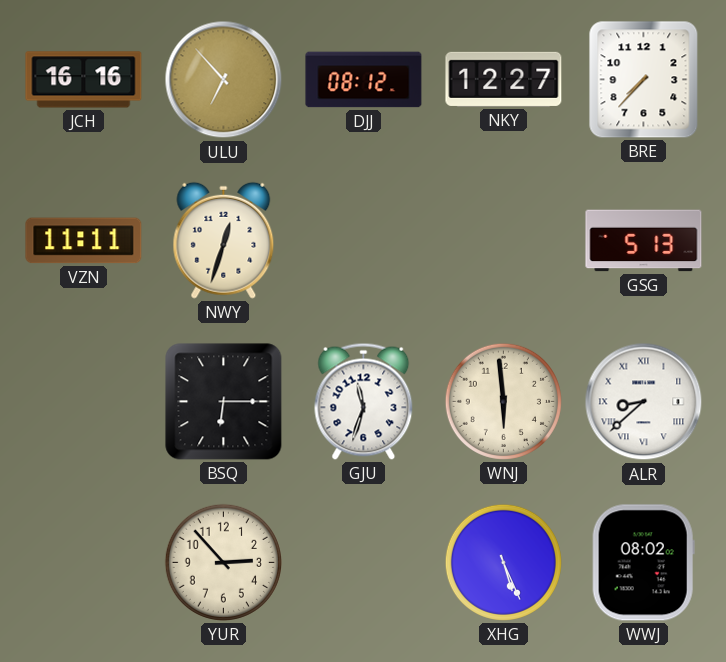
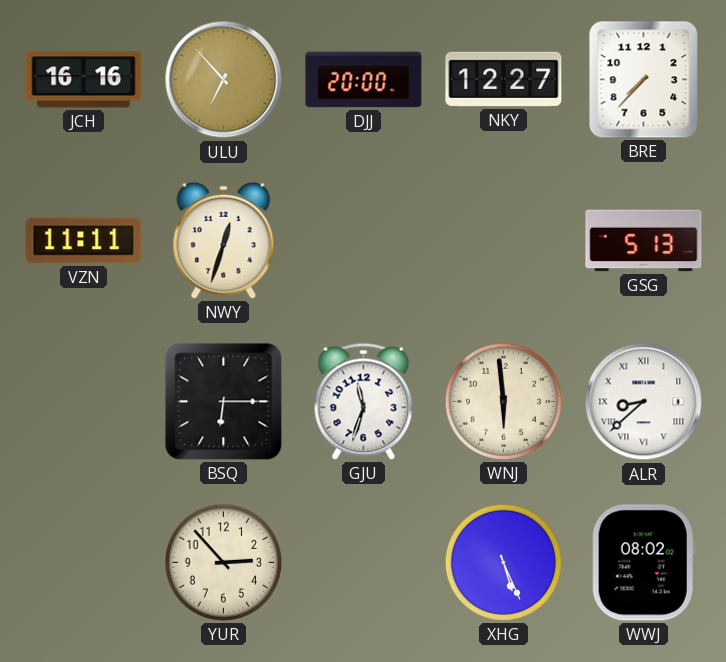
DJJ: 08:12 -> 20:00
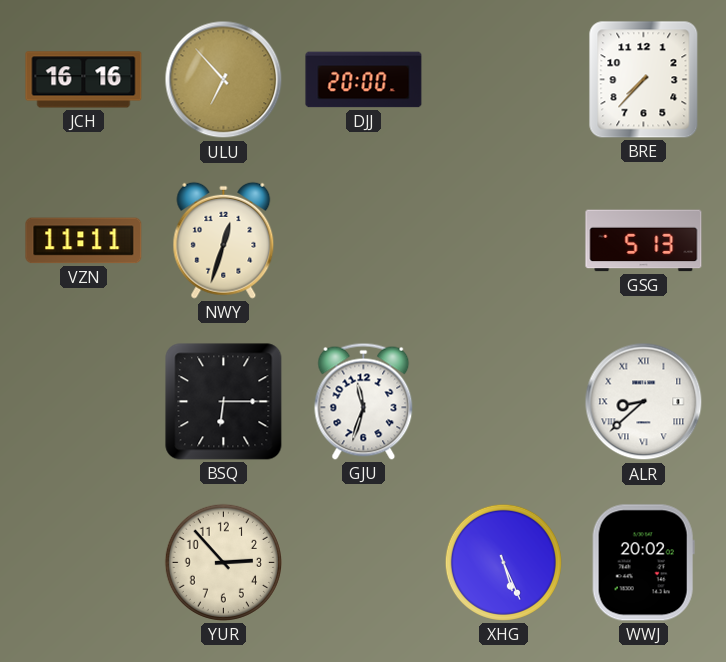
NKY: 12:27 -> none
WNJ: 5:59 -> none
WWJ: 08:02 -> 20:02
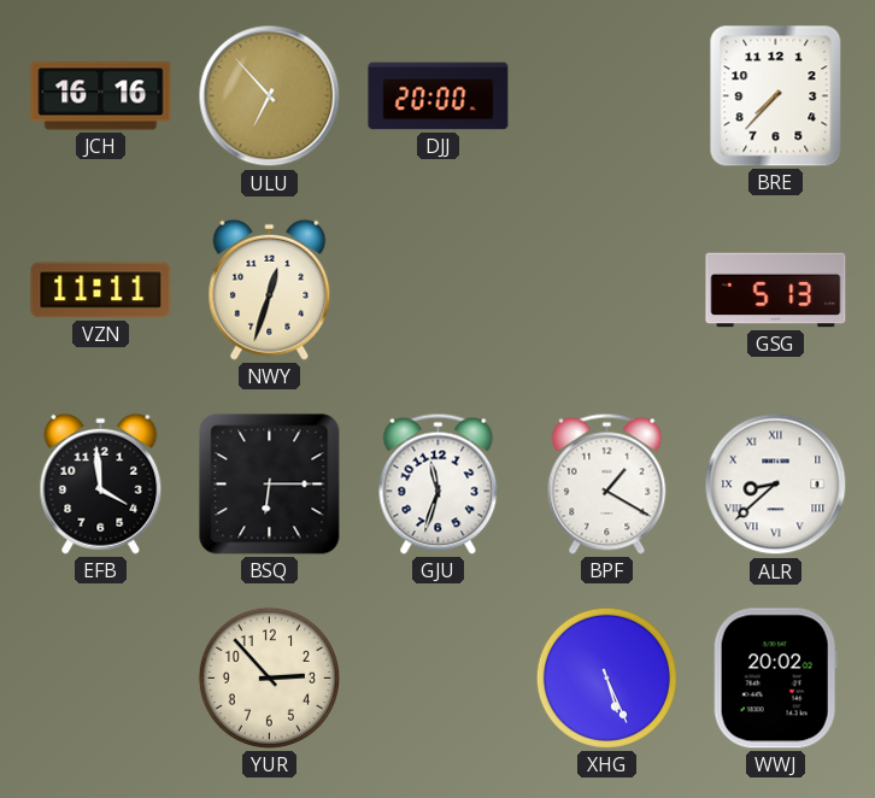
EFB: none -> 3:59
BPF: none -> 1:20
